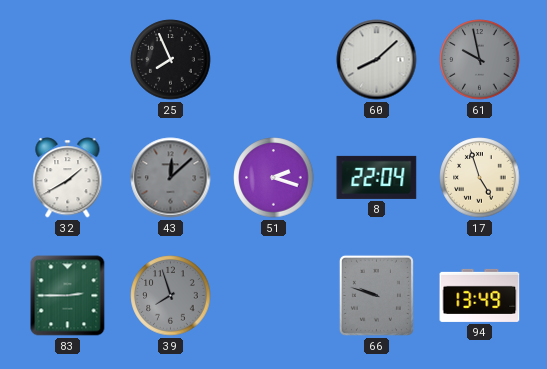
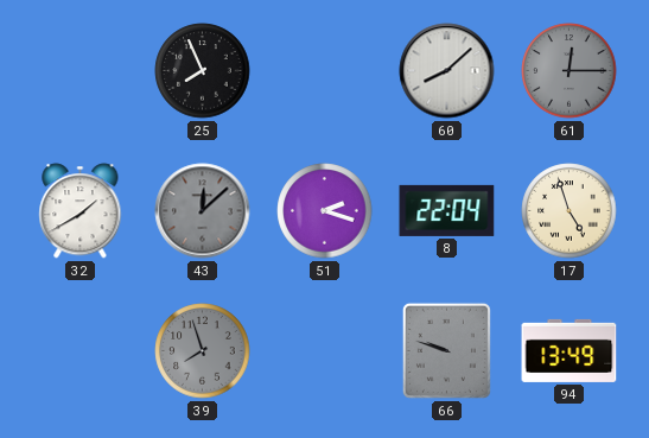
61: 9:58 -> 12:15
83: 2:45 -> none
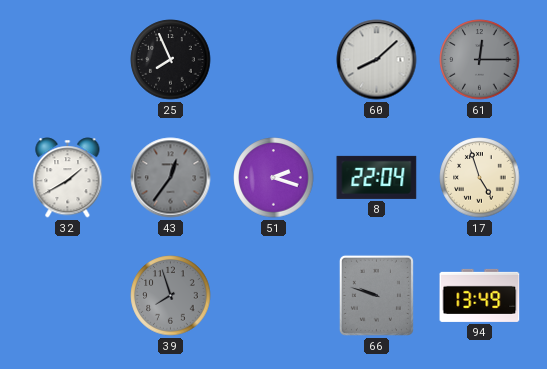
43: 12:08 -> 12:36
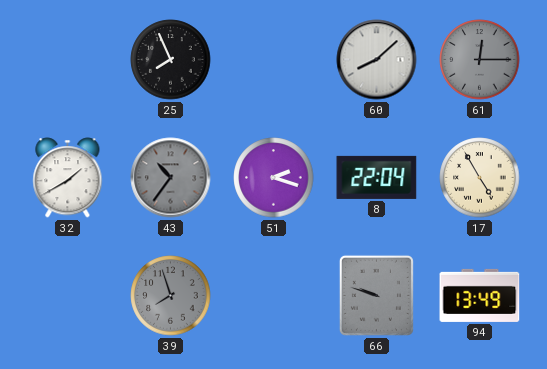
43: 12:36 -> 10:36
17: 4:57 -> 4:55
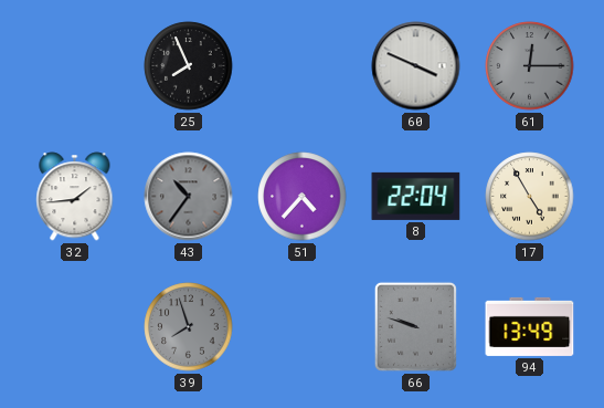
60: 8:08 -> 3:49
32: 1:40 -> 1:44
51: 2:18 -> 4:37
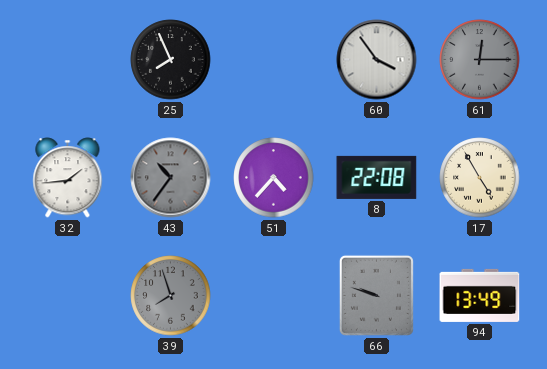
60: 3:49 -> 3:54
8: 22:04 -> 22:08
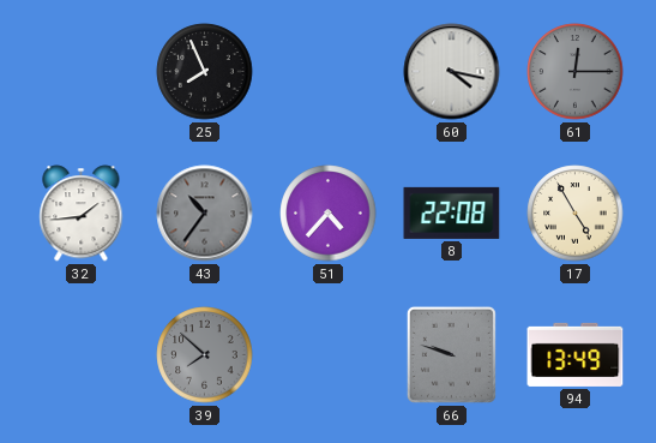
60: 3:54 -> 4:17
39: 7:57 -> 7:52
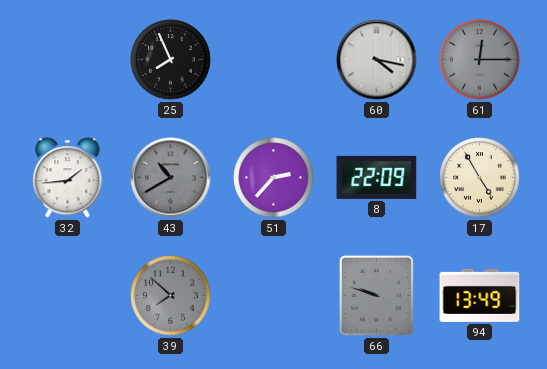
43: 10:36 -> 10:40
51: 4:37 -> 2:37
8: 22:08 -> 22:09
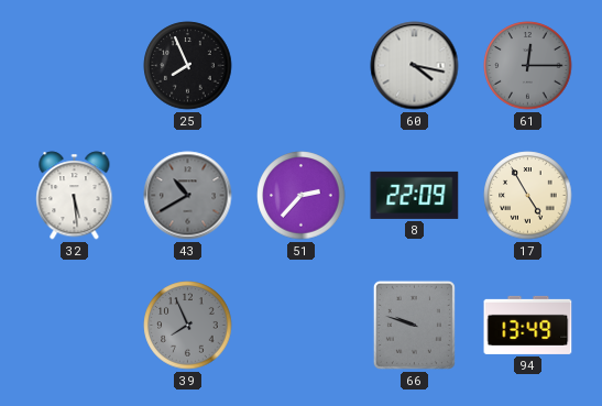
32: 1:44 -> 5:29
39: 7:52 -> 7:56
